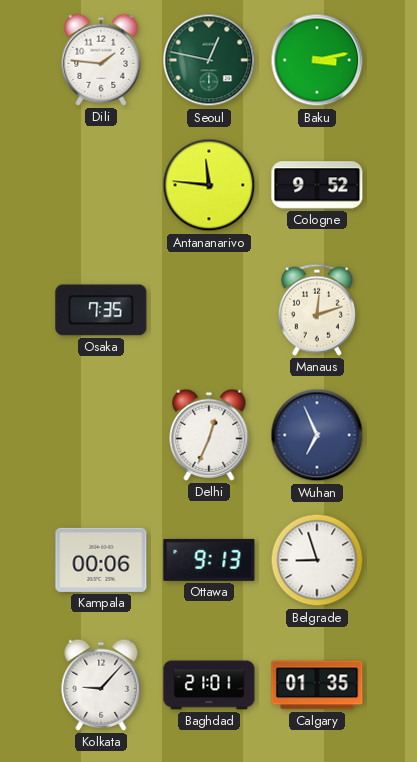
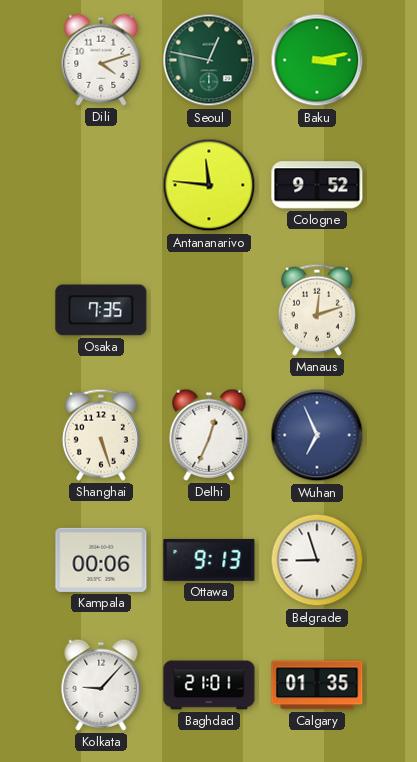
Dili: 1:46 -> 4:12
Shanghai: none -> 5:27
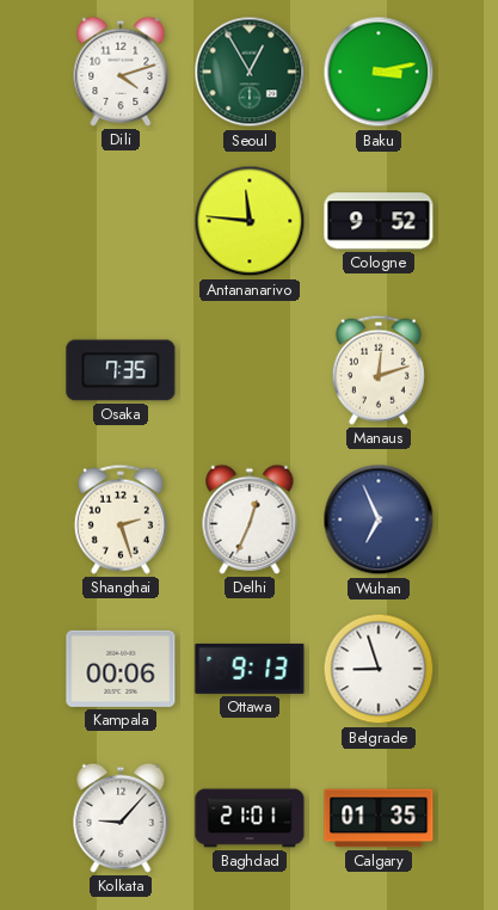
Seoul: 12:47 -> 12:55
Shanghai: 5:27 -> 2:27
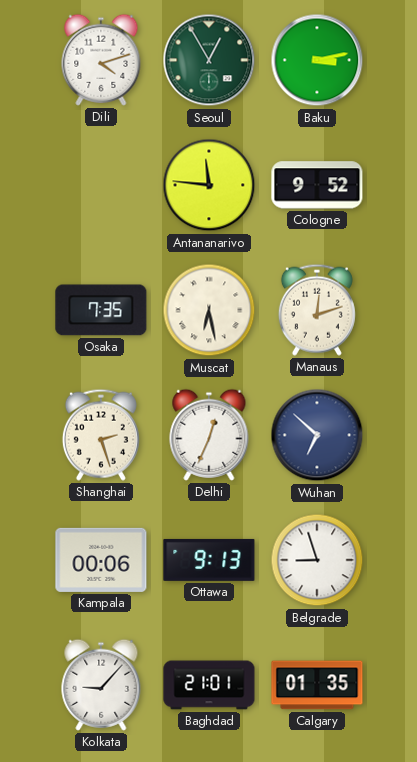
Muscat: none -> 6:28
Wuhan: 6:56 -> 6:52
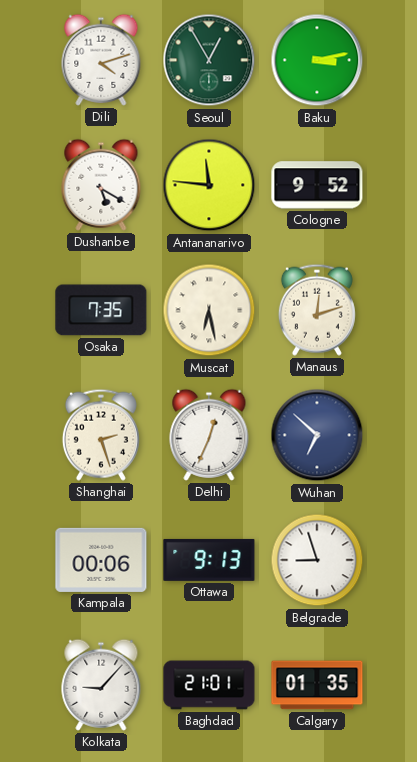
Dushanbe: none -> 5:20
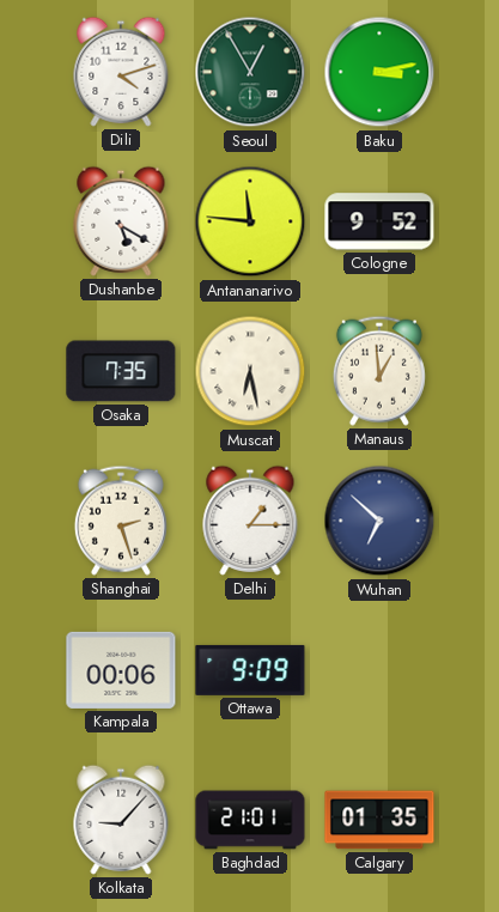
Manaus: 12:12 -> 12:59
Delhi: 12:34 -> 1:15
Ottawa: 9:13 -> 9:09
Belgrade: 8:57 -> none
